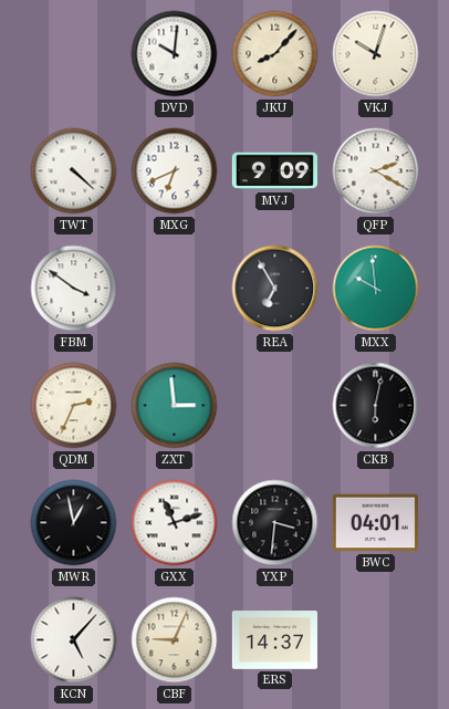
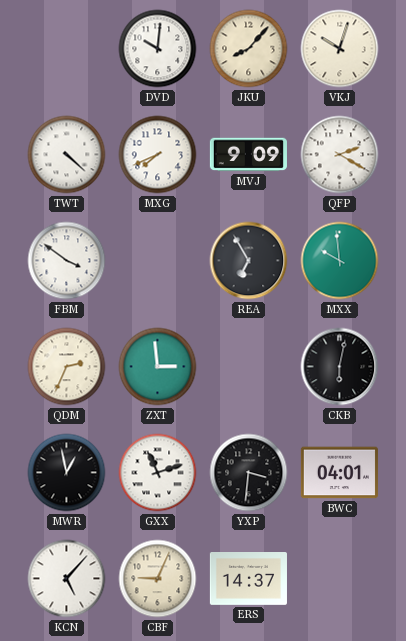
MXG: 6:41 -> 7:41
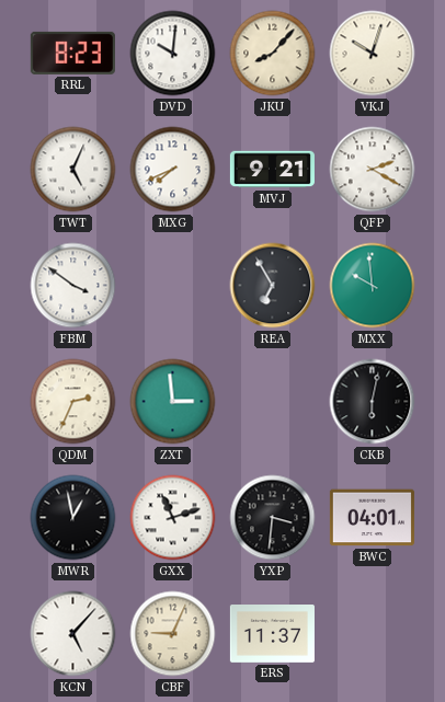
RRL: none -> 8:23
TWT: 4:22 -> 5:04
MVJ: 9:09 -> 9:21
ERS: 14:37 -> 11:37
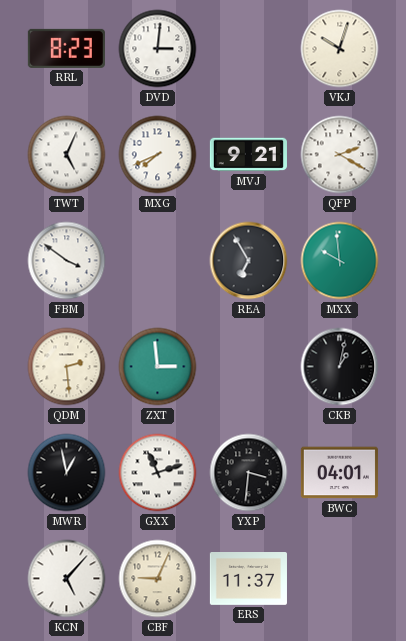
DVD: 10:01 -> 3:01
JKU: 8:07 -> none
QDM: 2:34 -> 2:29
CKB: 6:02 -> 1:02
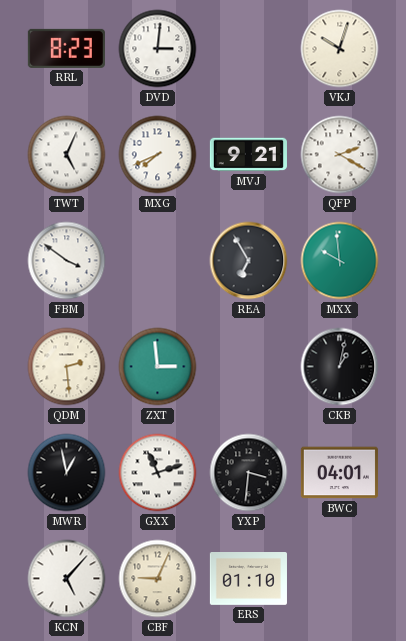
ERS: 11:37 -> 01:10
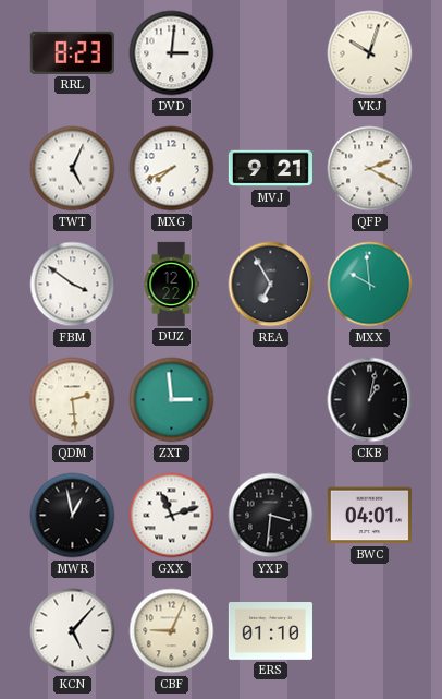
DUZ: none -> 12:22
